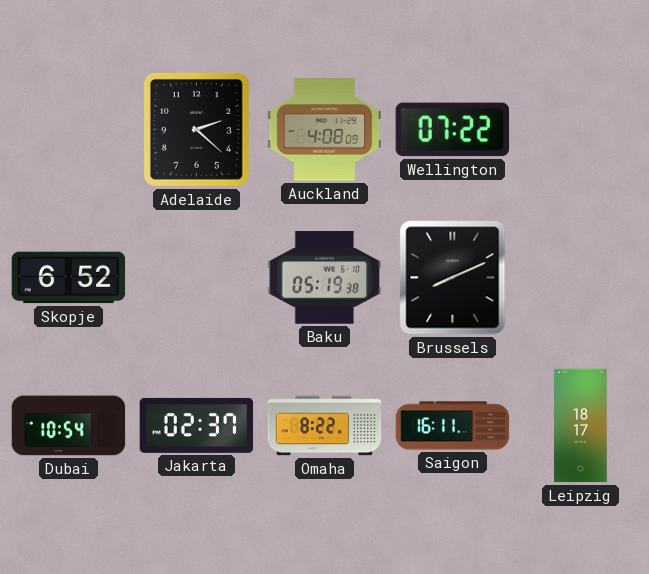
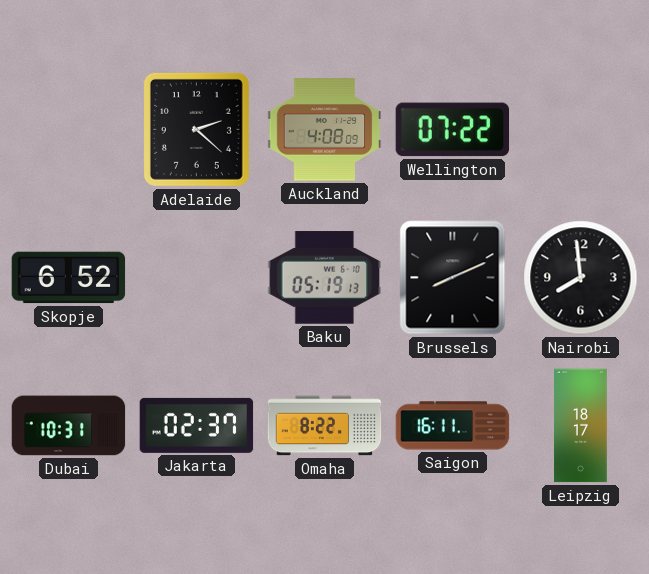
Baku: 05:19:38 -> 05:19:13
Nairobi: none -> 7:59
Dubai: 10:54 -> 10:31
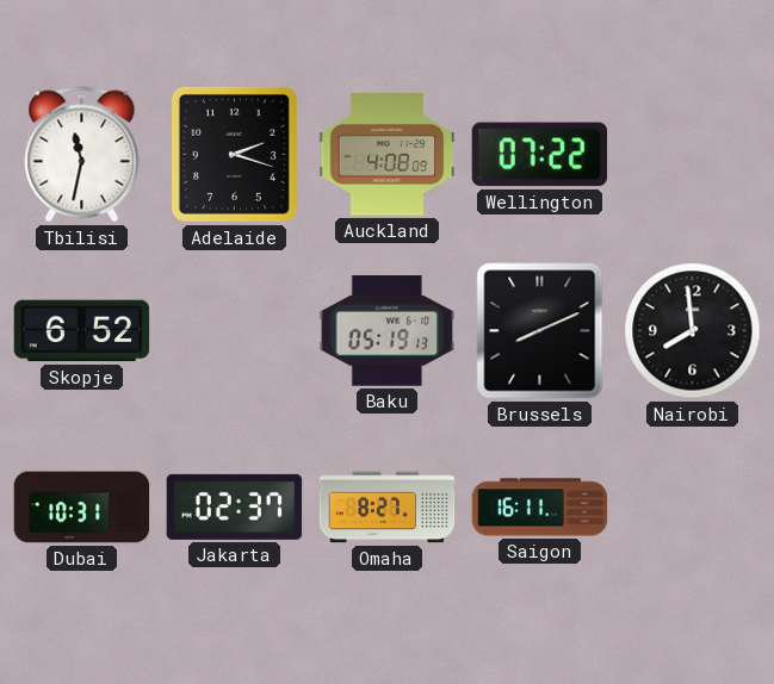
Tbilisi: none -> 11:32
Adelaide: 2:22 -> 2:18
Omaha: 8:22 -> 8:27
Leipzig: 18:17 -> none
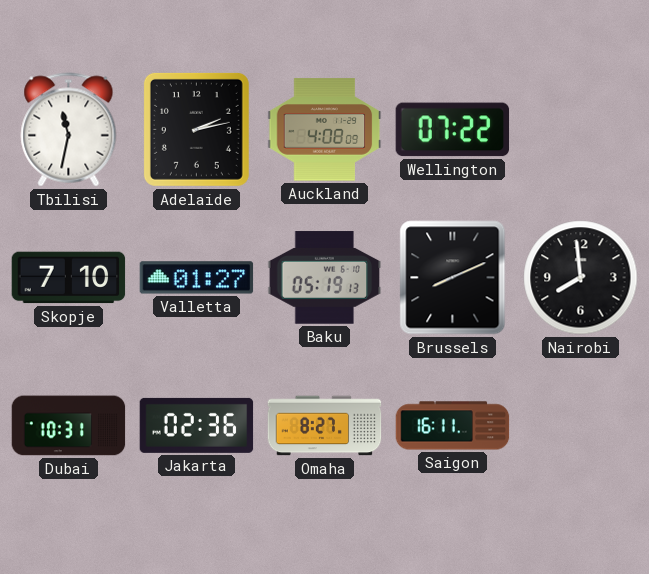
Adelaide: 2:18 -> 2:13
Skopje: 6:52 -> 7:10
Valletta: none -> 01:27
Jakarta: 02:37 -> 02:36
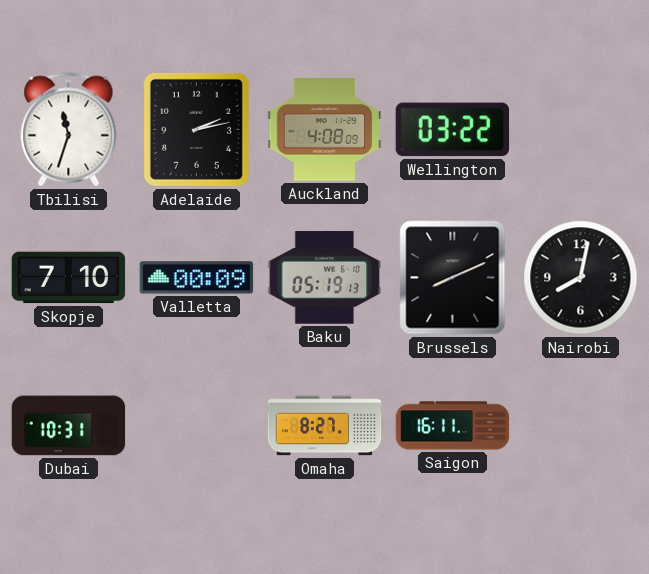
Tbilisi: 11:32 -> 11:33
Wellington: 07:22 -> 03:22
Valletta: 01:27 -> 00:09
Nairobi: 7:59 -> 8:02
Jakarta: 02:36 -> none
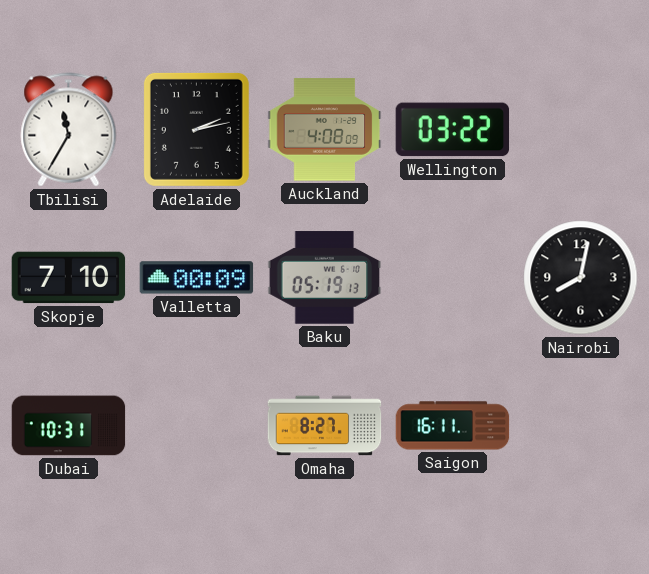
Tbilisi: 11:33 -> 11:35
Brussels: 8:11 -> none
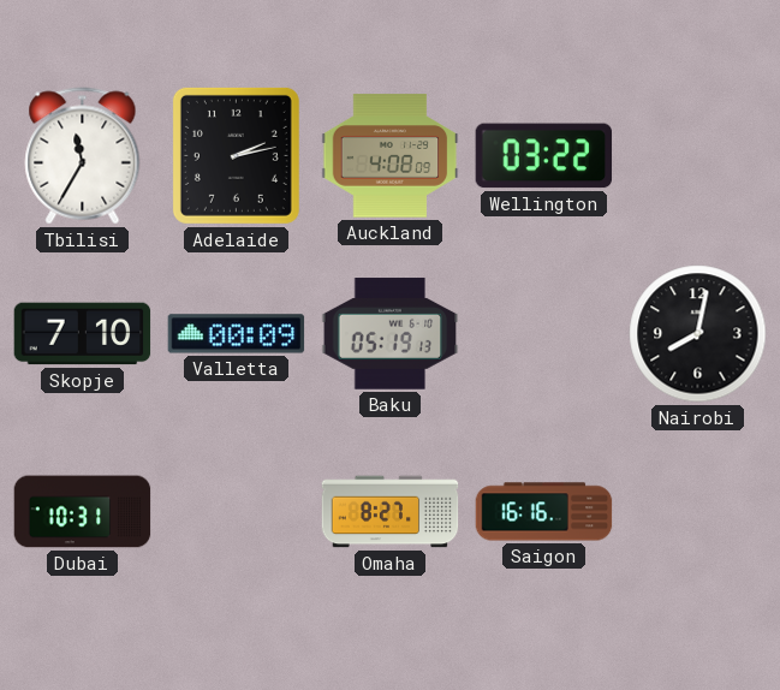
Saigon: 16:11 -> 16:16
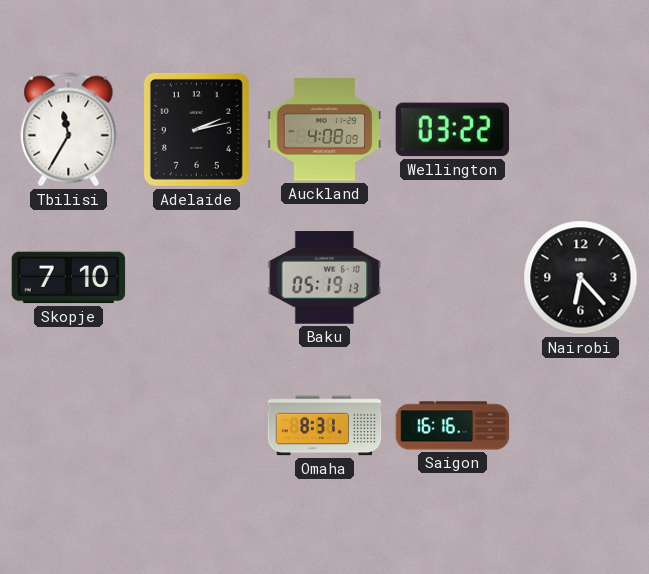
Valletta: 00:09 -> none
Nairobi: 8:02 -> 6:23
Dubai: 10:31 -> none
Omaha: 8:27 -> 8:31
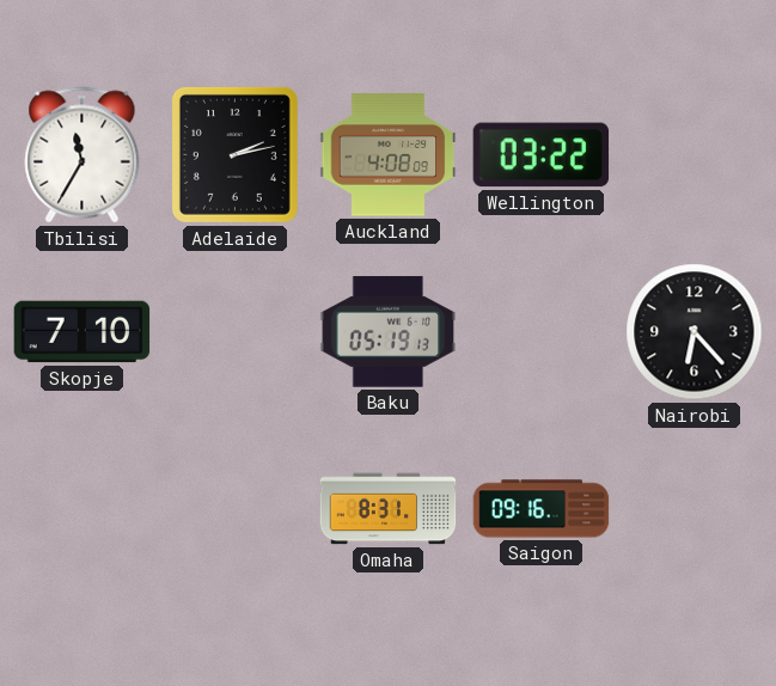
Saigon: 16:16 -> 09:16
